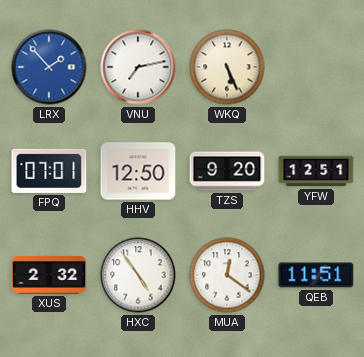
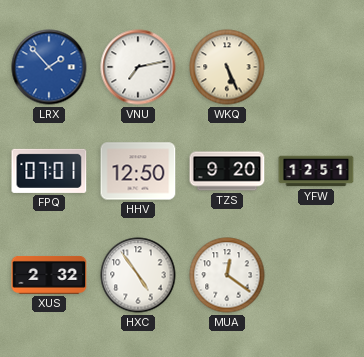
QEB: 11:51 -> none
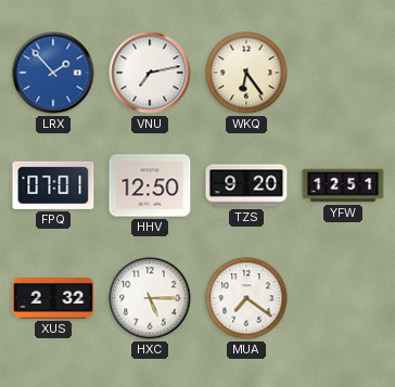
WKQ: 5:26 -> 6:24
HXC: 4:54 -> 5:15
MUA: 12:21 -> 7:21
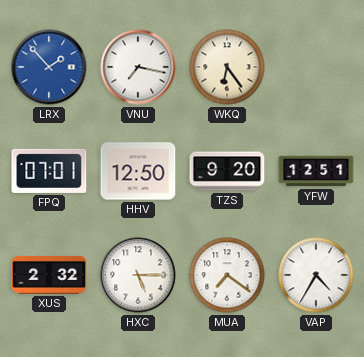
VNU: 7:13 -> 7:17
VAP: none -> 4:35
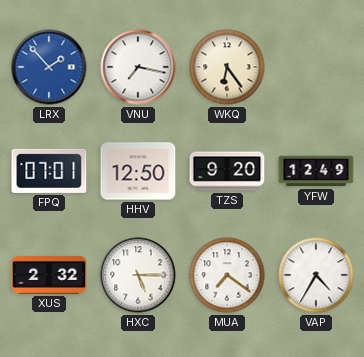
YFW: 12:51 -> 12:49
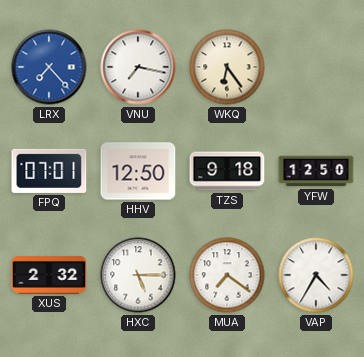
LRX: 1:53 -> 7:23
TZS: 9:20 -> 9:18
YFW: 12:49 -> 12:50
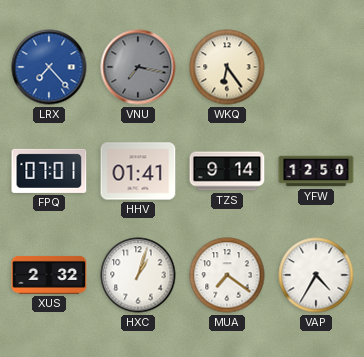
VNU dial: white -> grey
HHV: 12:50 -> 01:41
TZS: 9:18 -> 9:14
HXC: 5:15 -> 1:03
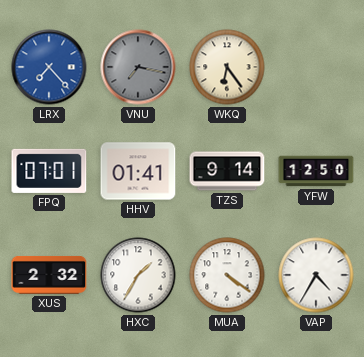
HXC: 1:03 -> 1:35
MUA: 7:21 -> 4:21
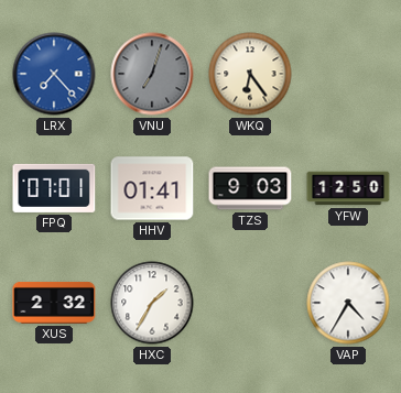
VNU: 7:17 -> 7:03
TZS: 9:14 -> 9:03
MUA: 4:21 -> none
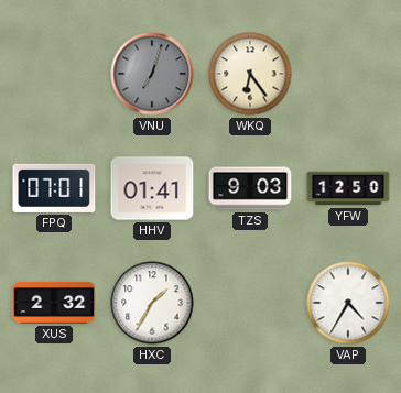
LRX: 7:23 -> none
